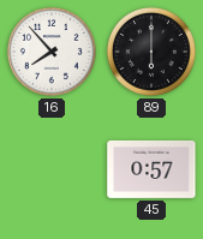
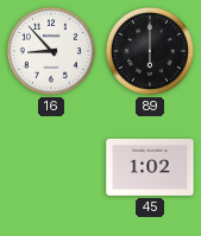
16: 7:53 -> 8:53
45: 0:57 -> 1:02
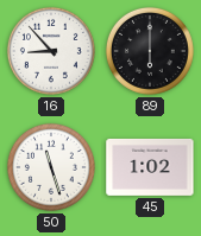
50: none -> 11:27
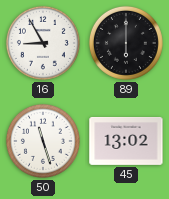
16: 8:53 -> 8:55
45: 1:02 -> 13:02
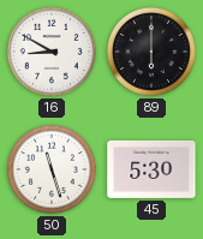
16: 8:55 -> 8:50
45: 13:02 -> 5:30
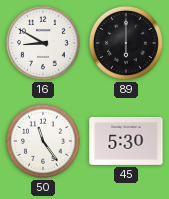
50: 11:27 -> 11:24
